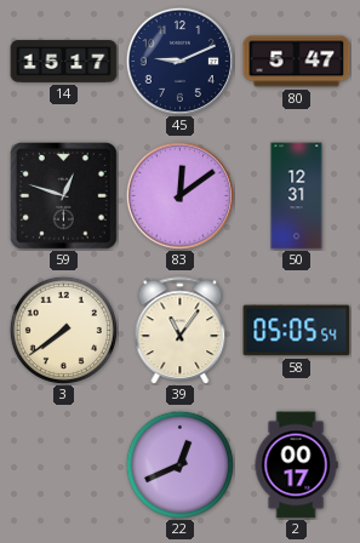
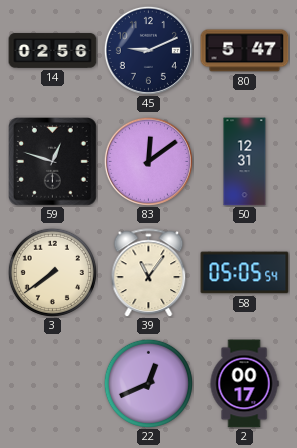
14: 15:17 -> 02:56
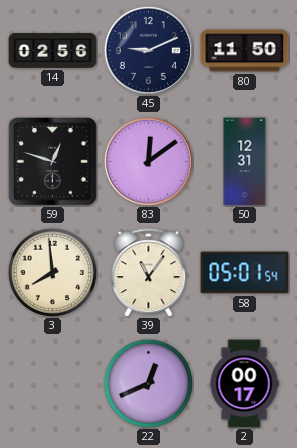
80: 5:47 -> 11:50
3: 7:39 -> 7:59
58: 05:05 -> 05:01
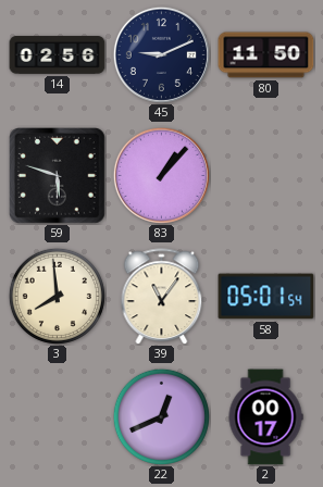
59: 12:48 -> 5:48
83: 12:09 -> 1:07
50: 12:31 -> none
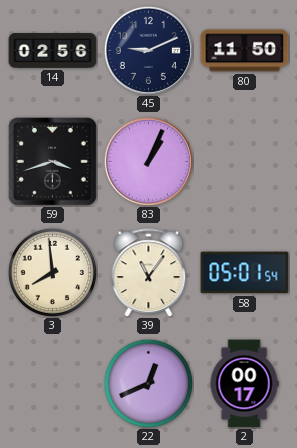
59: 5:48 -> 3:42
83: 1:07 -> 1:04
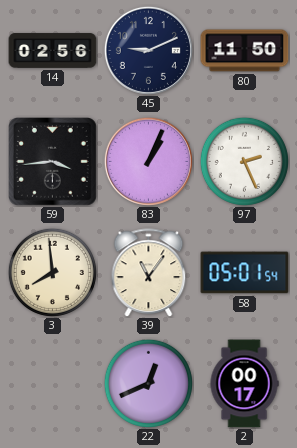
59: 3:42 -> 3:44
97: none -> 2:26
